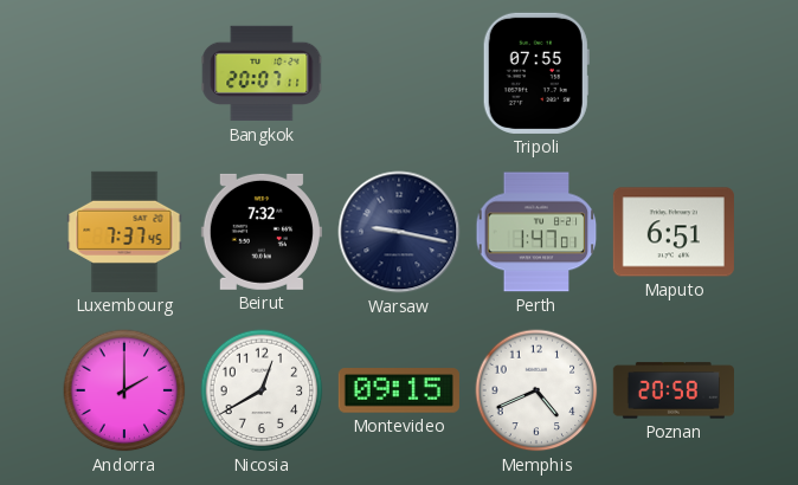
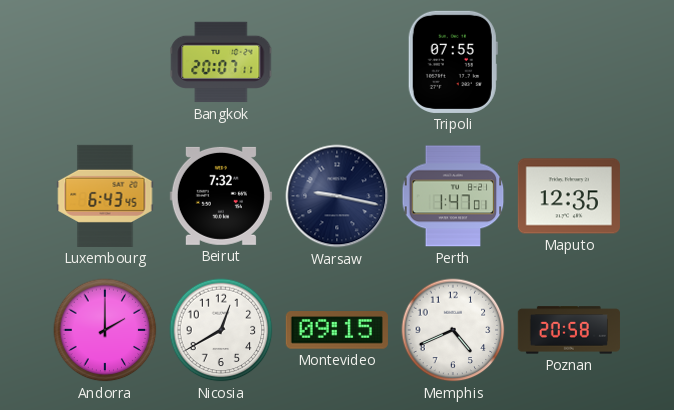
Luxembourg: 7:37 -> 6:43
Maputo: 6:51 -> 12:35
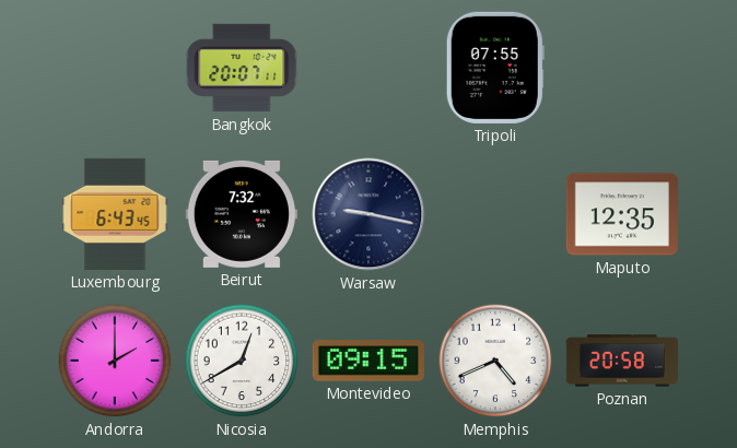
Perth: 1:47 -> none
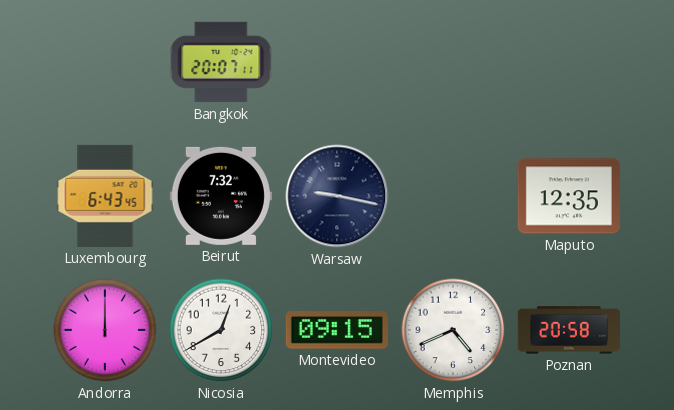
Tripoli: 07:55 -> none
Andorra: 2:00 -> 12:00
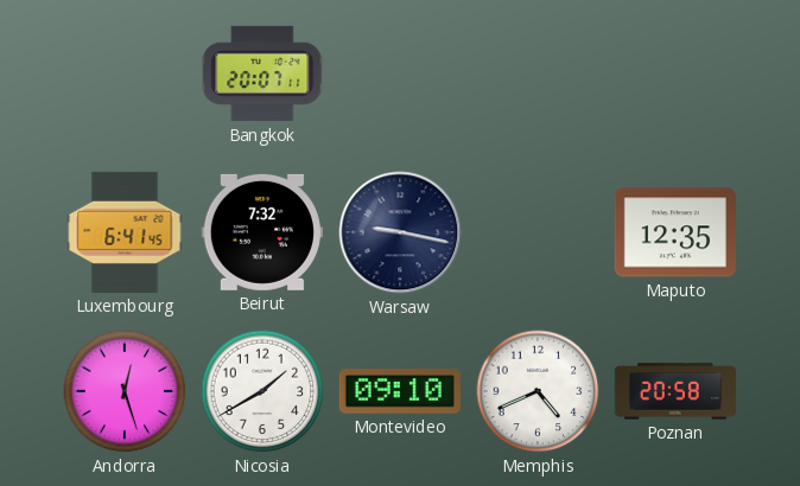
Luxembourg: 6:43 -> 6:41
Andorra: 12:00 -> 12:27
Nicosia: 12:40 -> 1:40
Montevideo: 09:15 -> 09:10
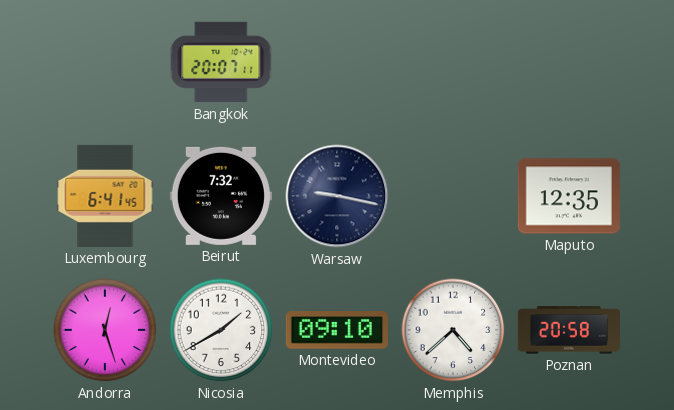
Memphis: 4:41 -> 4:38
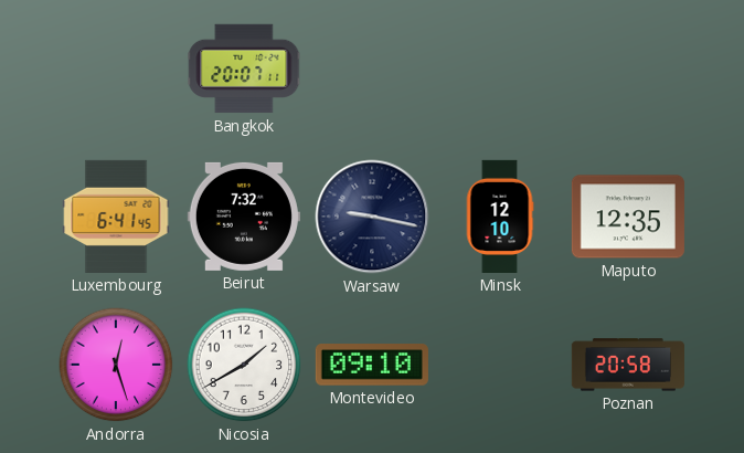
Minsk: none -> 12:10
Memphis: 4:38 -> none
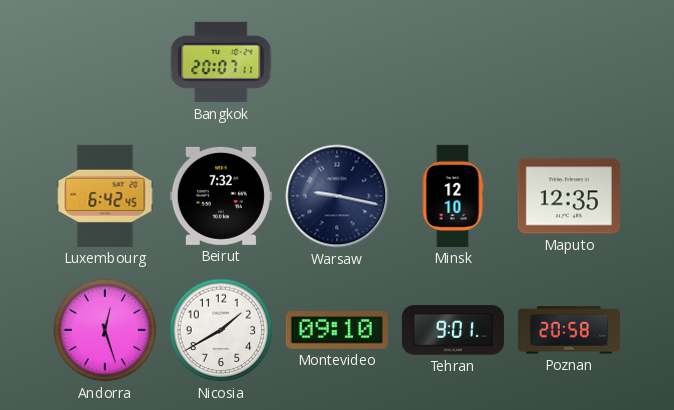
Luxembourg: 6:41 -> 6:42
Tehran: none -> 9:01
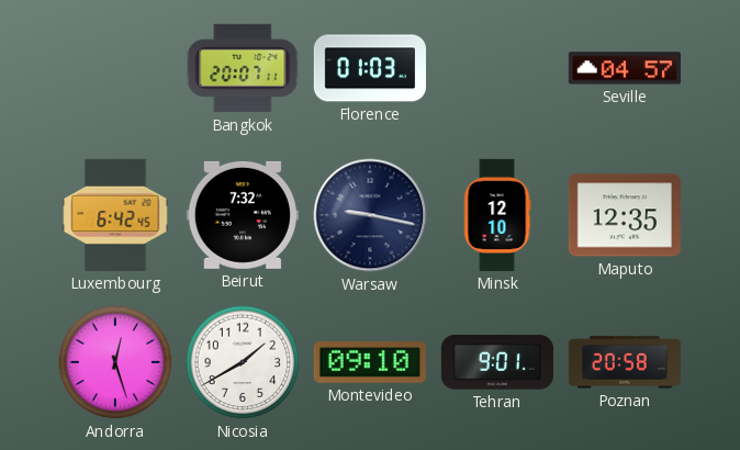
Florence: none -> 01:03
Seville: none -> 04:57
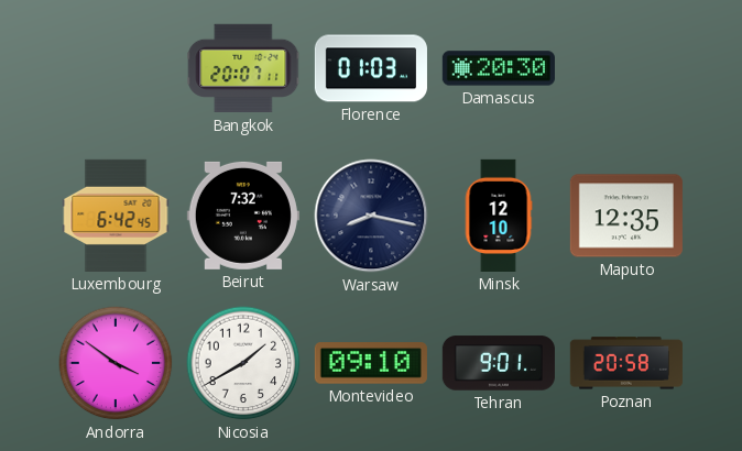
Damascus: none -> 20:30
Seville: 04:57 -> none
Warsaw: 9:17 -> 8:17
Andorra: 12:27 -> 3:51
